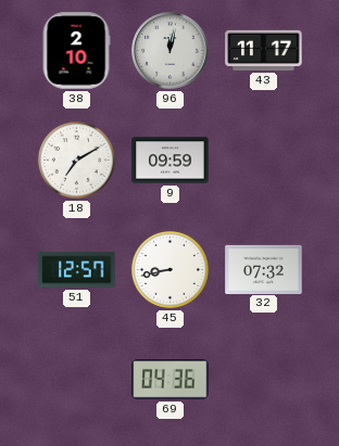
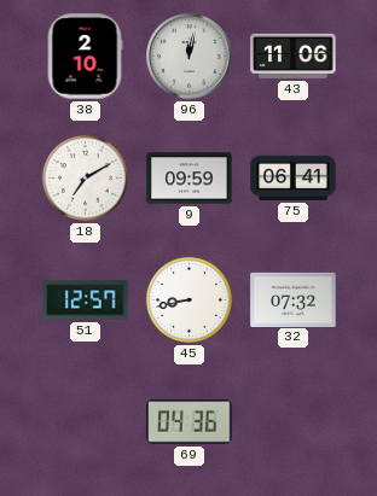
43: 11:17 -> 11:06
75: none -> 06:41
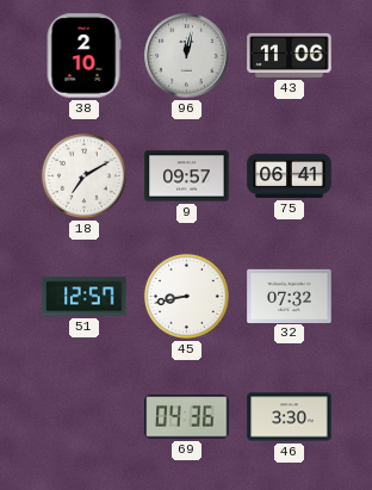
9: 09:59 -> 09:57
46: none -> 3:30
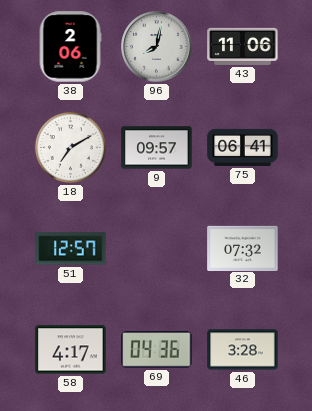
38: 2:10 -> 2:06
96: 12:02 -> 8:02
45: 8:43 -> none
58: none -> 4:17
46: 3:30 -> 3:28
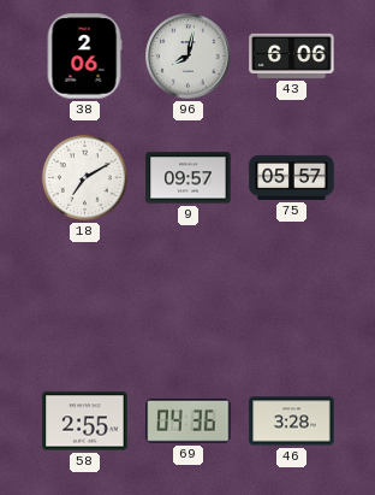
43: 11:06 -> 6:06
75: 06:41 -> 05:57
51: 12:57 -> none
32: 07:32 -> none
58: 4:17 -> 2:55
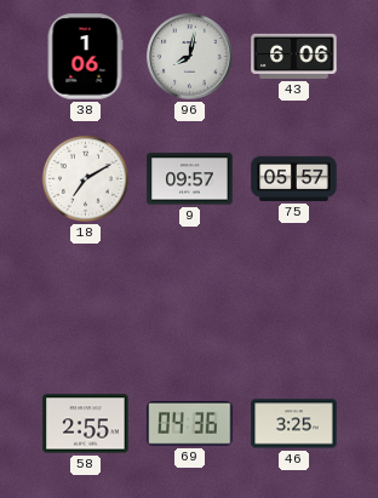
38: 2:06 -> 1:06
46: 3:28 -> 3:25
